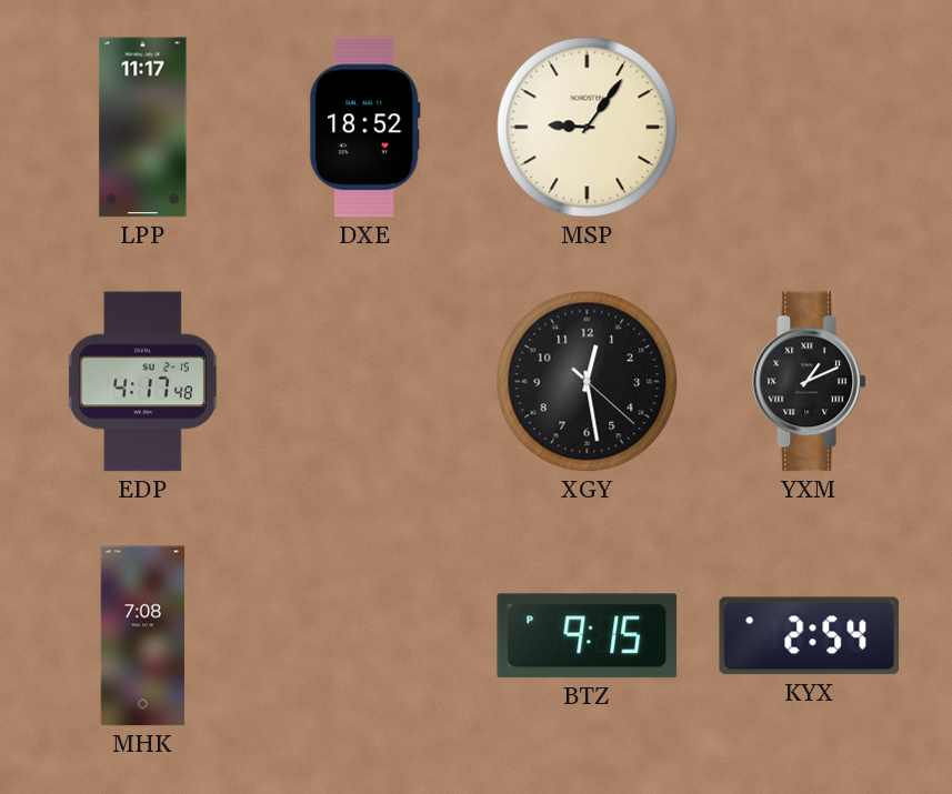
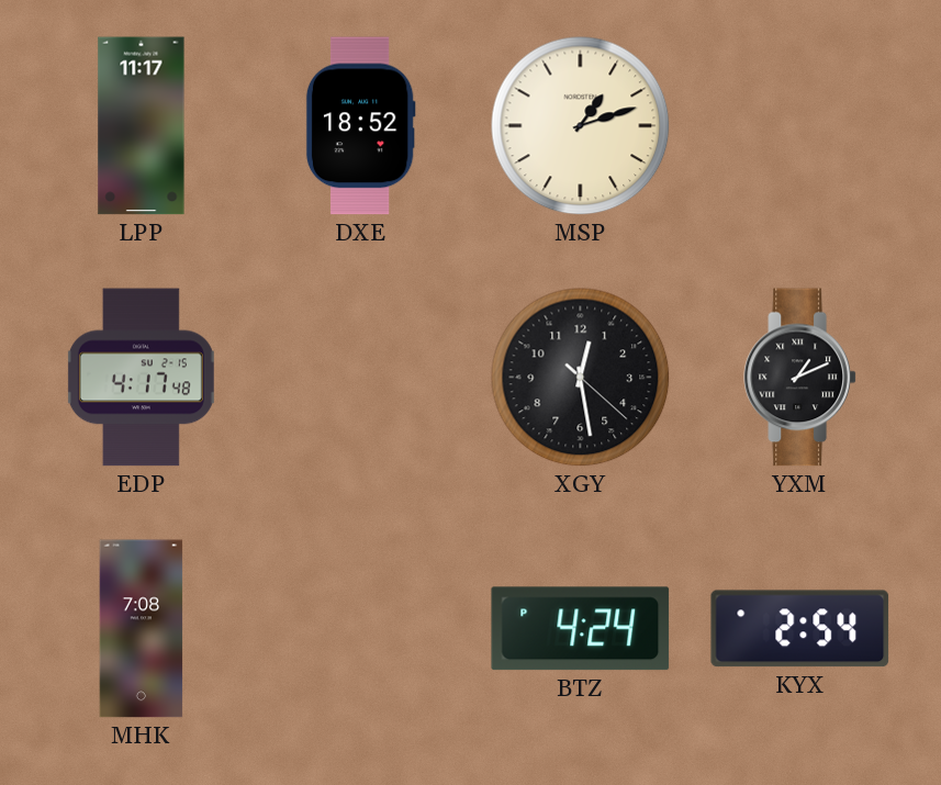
MSP: 9:06 -> 1:12
BTZ: 9:15 -> 4:24
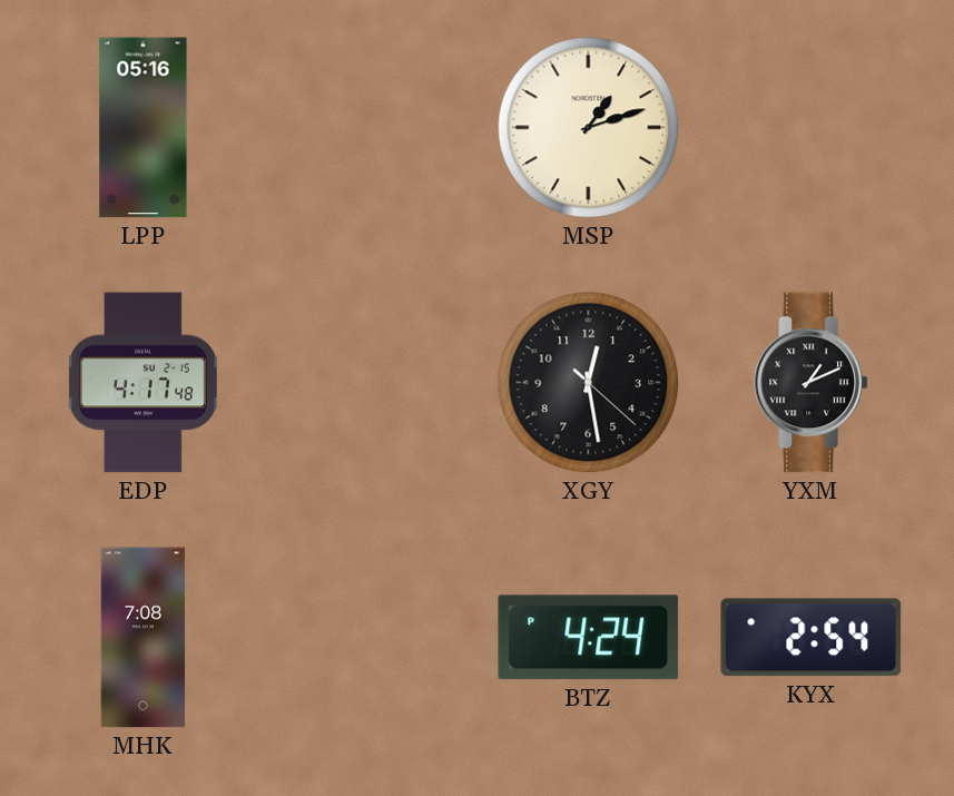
LPP: 11:17 -> 05:16
DXE: 18:52 -> none
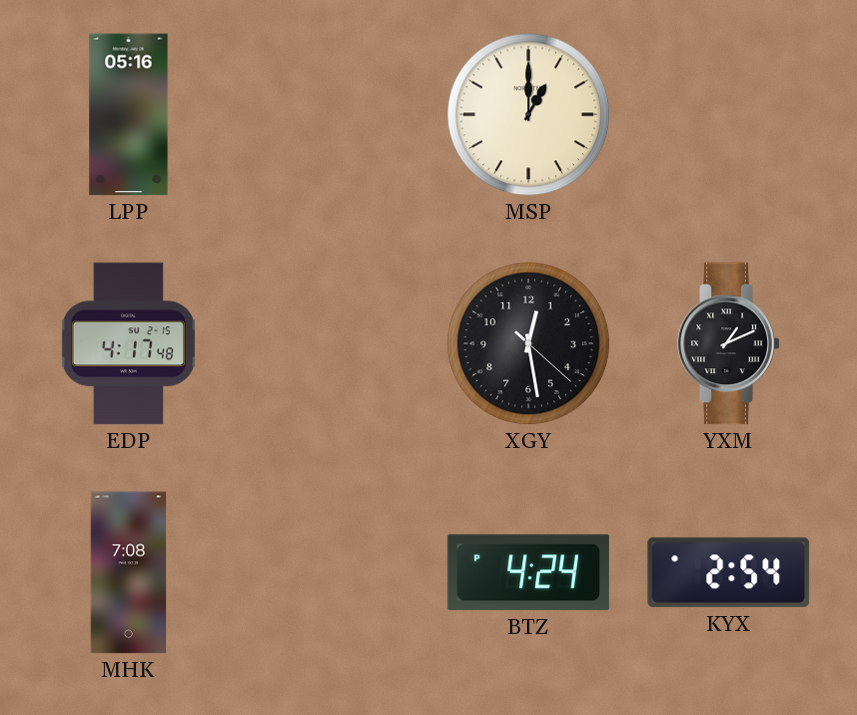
MSP: 1:12 -> 1:00
